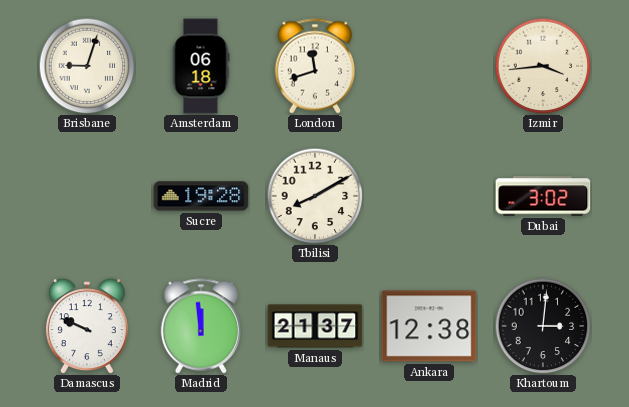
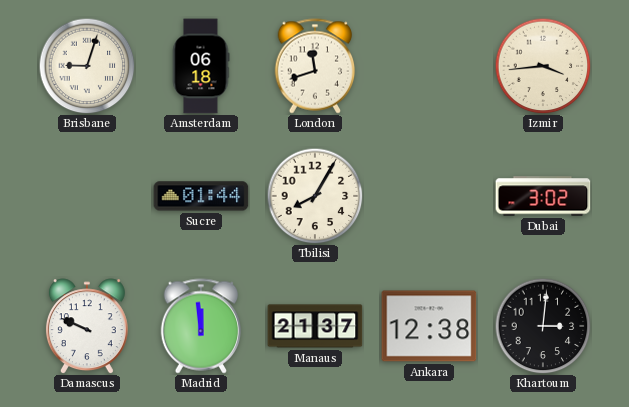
Sucre: 19:28 -> 01:44
Tbilisi: 8:10 -> 8:05
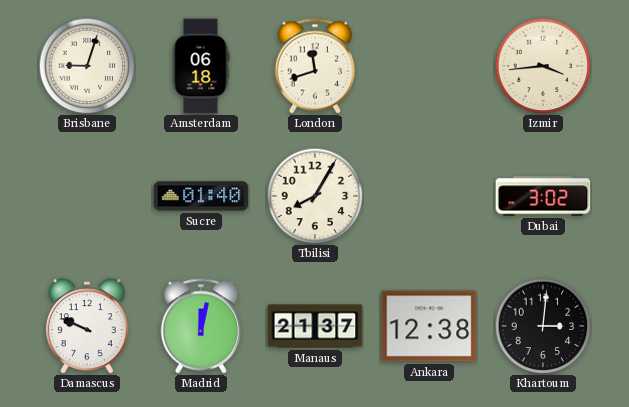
Sucre: 01:44 -> 01:40
Madrid: 11:59 -> 12:02
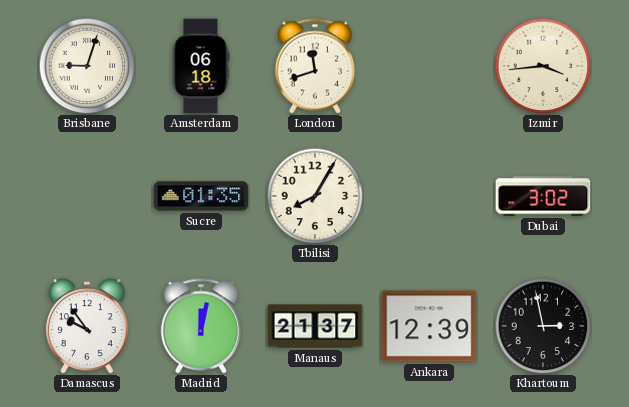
Sucre: 01:40 -> 01:35
Damascus: 9:49 -> 9:54
Ankara: 12:38 -> 12:39
Khartoum: 3:01 -> 2:58
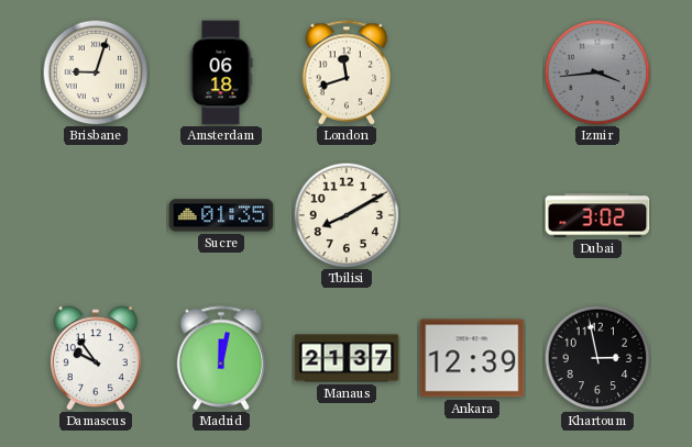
Izmir dial: cream -> grey
Tbilisi: 8:05 -> 8:10
